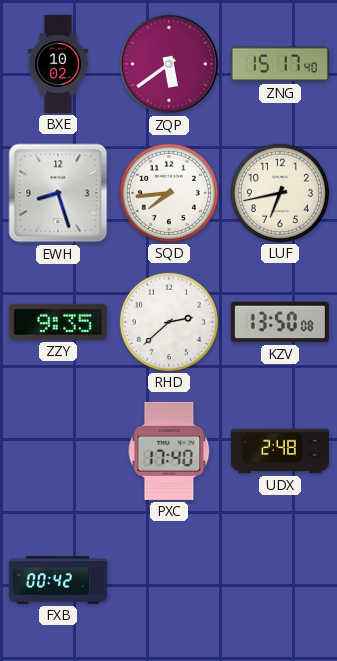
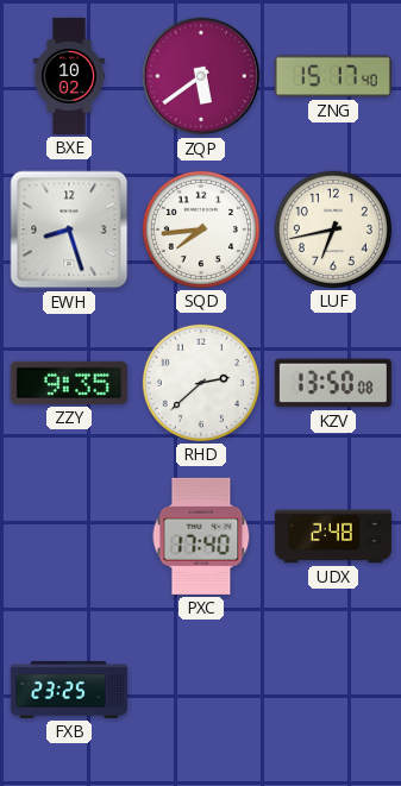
FXB: 00:42 -> 23:25
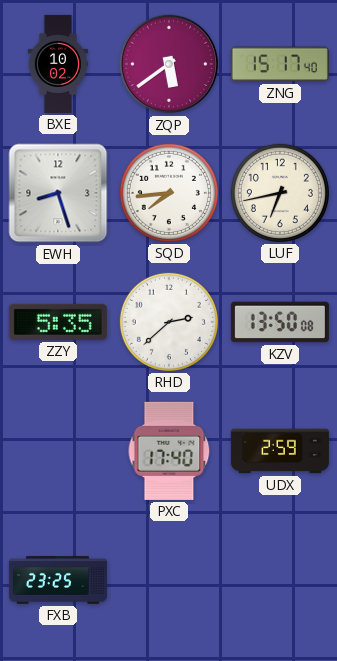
ZZY: 9:35 -> 5:35
UDX: 2:48 -> 2:59
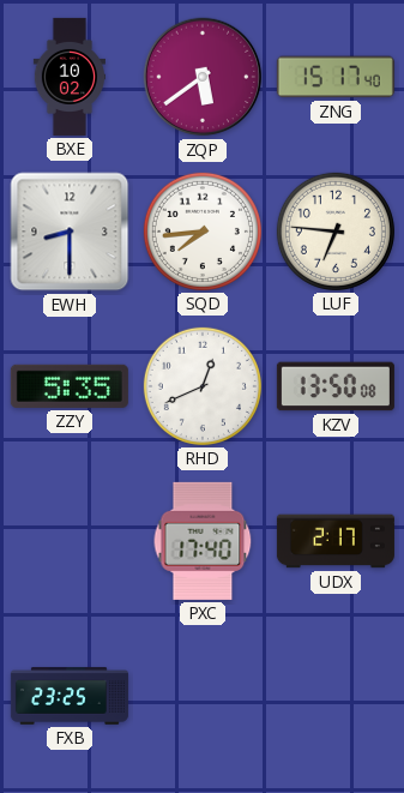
EWH: 8:27 -> 8:30
LUF: 6:43 -> 6:46
RHD: 2:38 -> 12:41
UDX: 2:59 -> 2:17
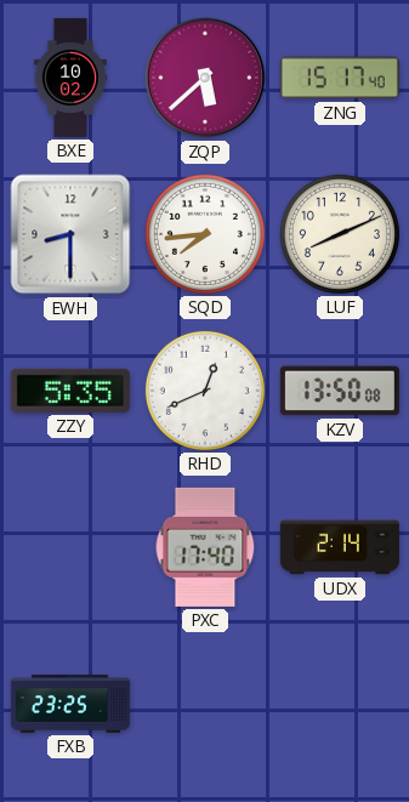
ZQP: 5:39 -> 5:38
LUF: 6:46 -> 8:11
UDX: 2:17 -> 2:14
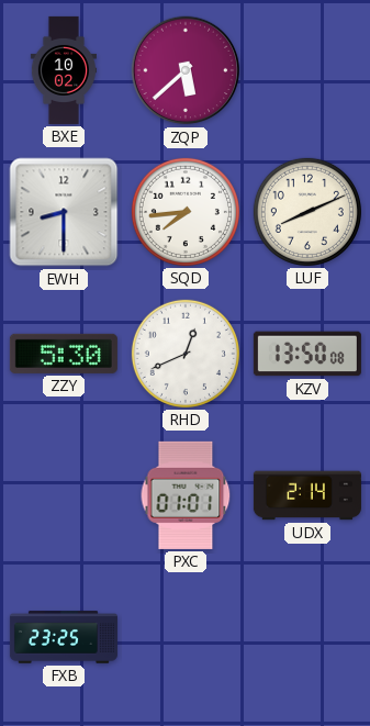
ZNG: 15:17 -> none
ZZY: 5:35 -> 5:30
PXC: 17:40 -> 01:01
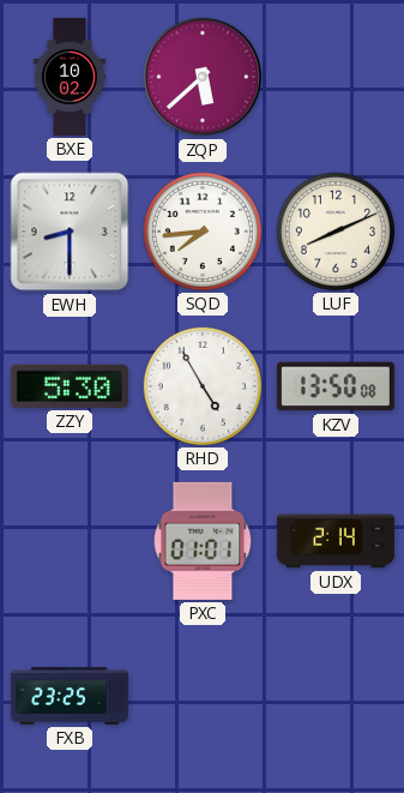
RHD: 12:41 -> 4:55
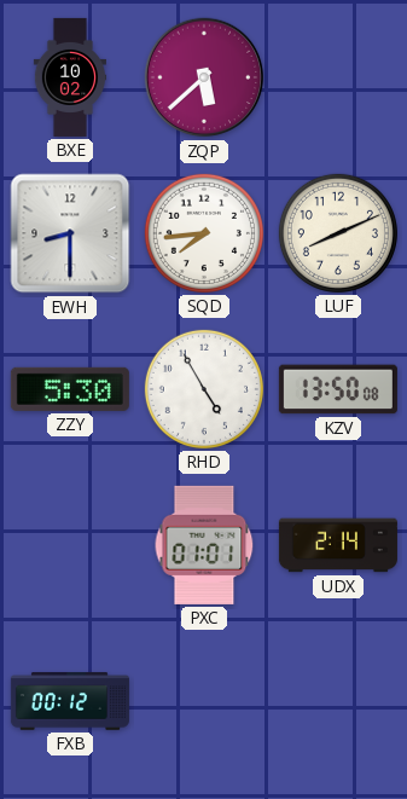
FXB: 23:25 -> 00:12
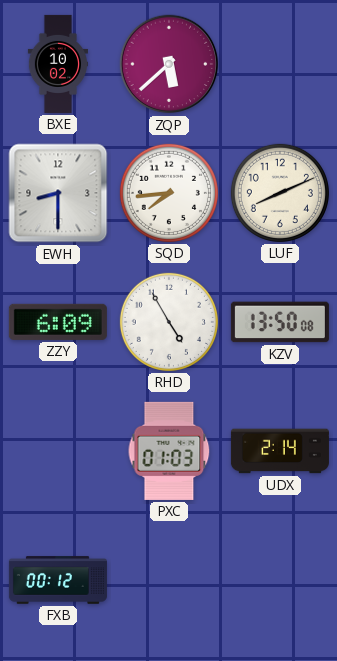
ZZY: 5:30 -> 6:09
PXC: 01:01 -> 01:03
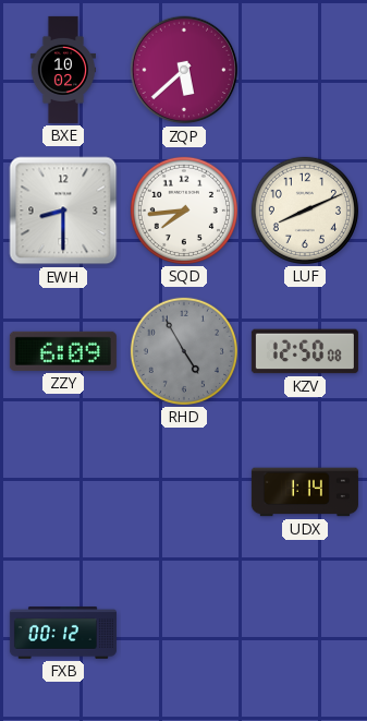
RHD dial: white -> grey
KZV: 13:50 -> 12:50
PXC: 01:03 -> none
UDX: 2:14 -> 1:14
